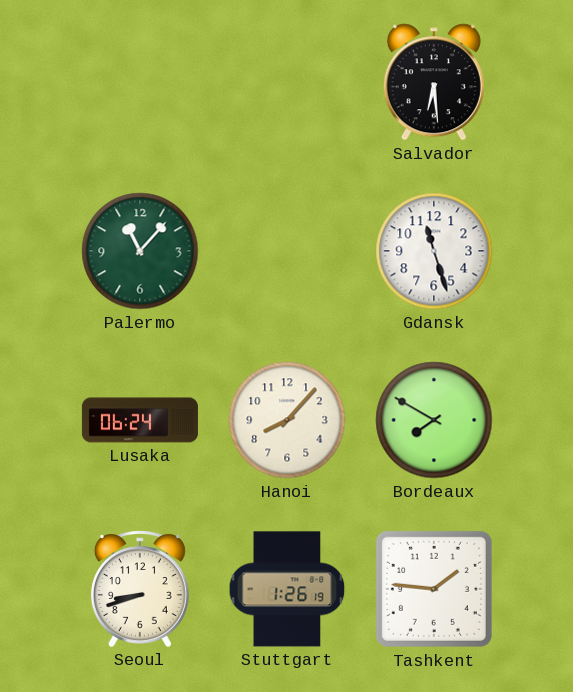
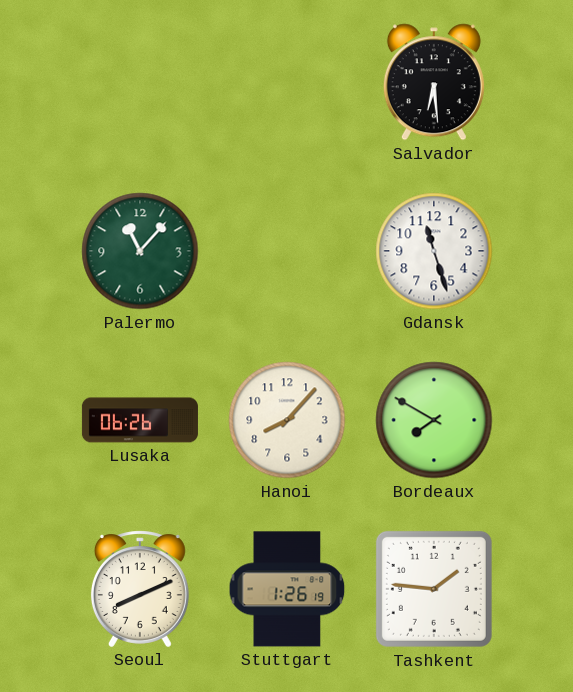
Lusaka: 06:24 -> 06:26
Seoul: 8:42 -> 8:11
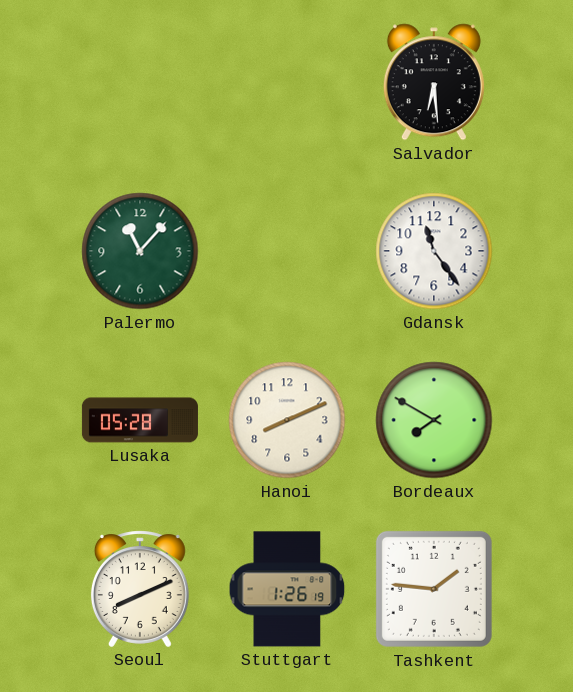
Gdansk: 11:27 -> 11:24
Lusaka: 06:26 -> 05:28
Hanoi: 8:07 -> 8:11
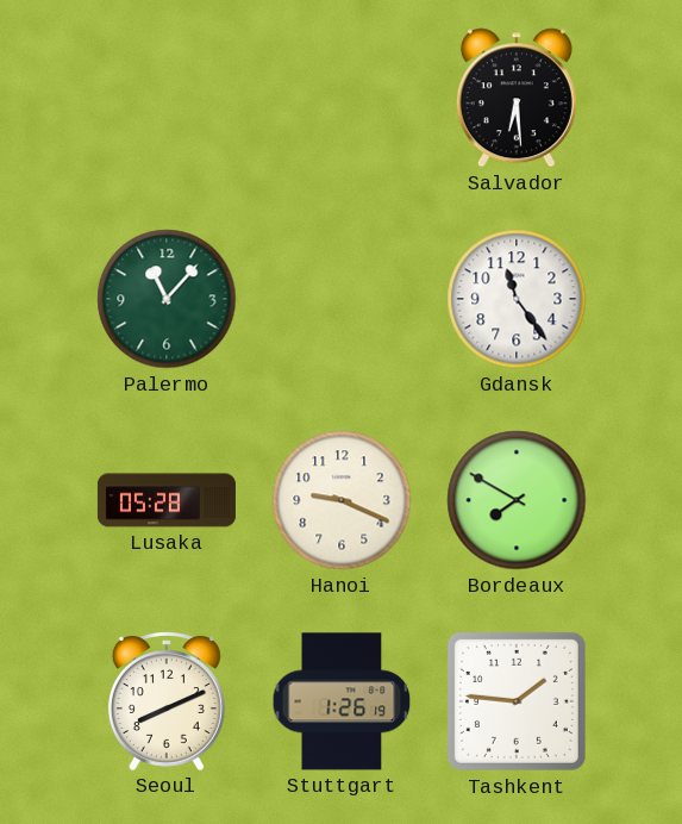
Hanoi: 8:11 -> 9:19
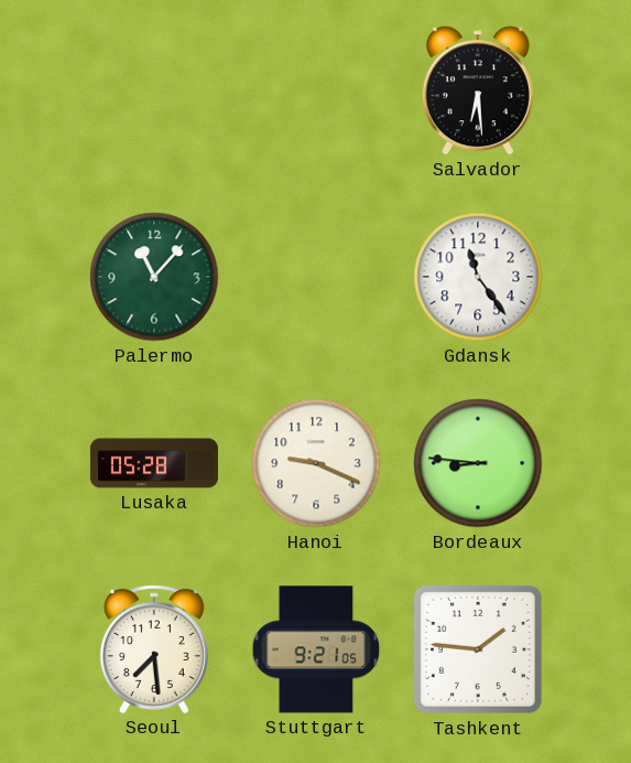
Bordeaux: 7:50 -> 8:46
Seoul: 8:11 -> 7:29
Stuttgart: 1:26 -> 9:21
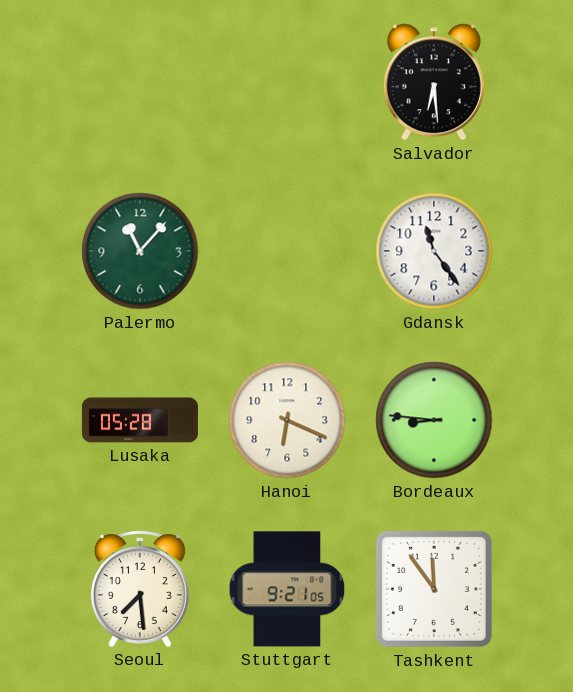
Hanoi: 9:19 -> 6:19
Tashkent: 1:46 -> 11:54
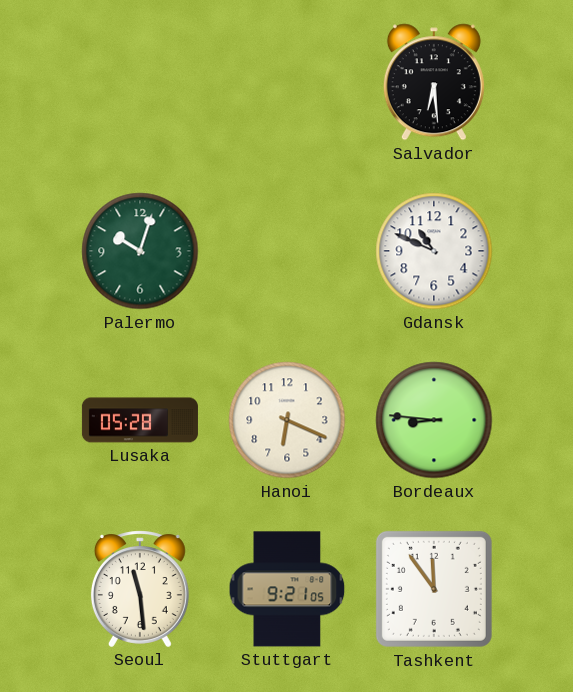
Palermo: 11:07 -> 10:03
Gdansk: 11:24 -> 10:49
Seoul: 7:29 -> 11:29
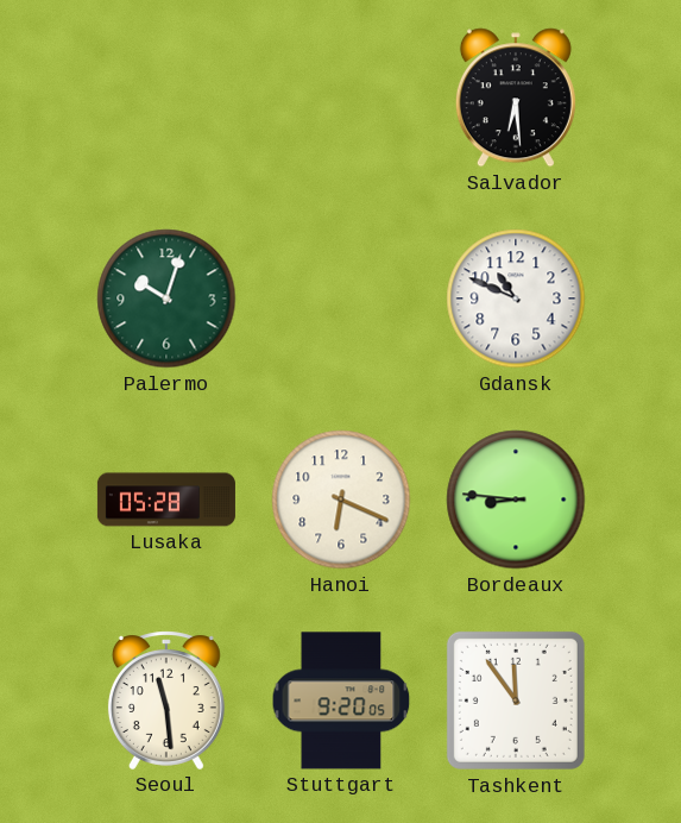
Stuttgart: 9:21 -> 9:20
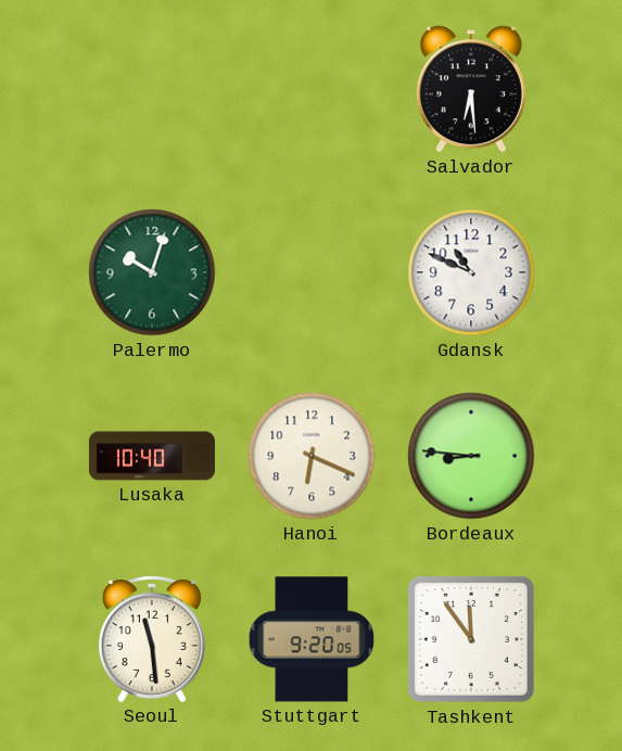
Lusaka: 05:28 -> 10:40
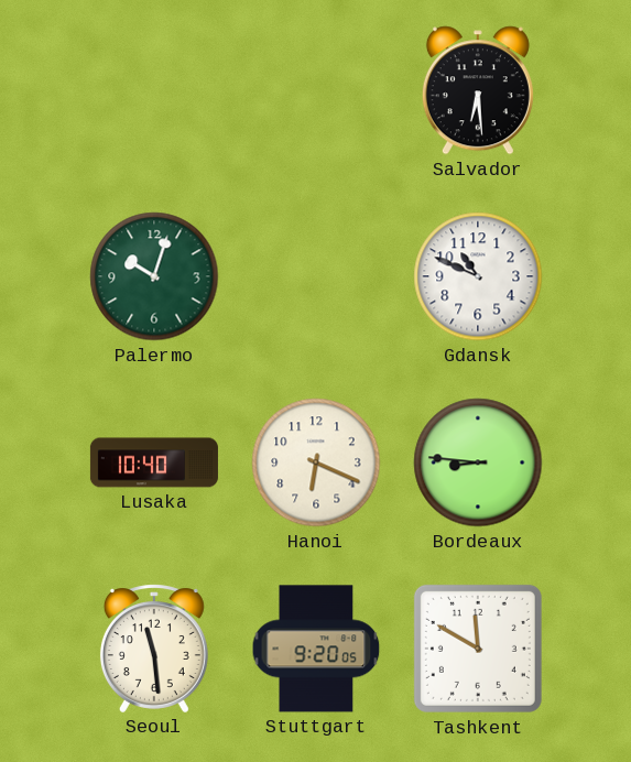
Tashkent: 11:54 -> 11:50
